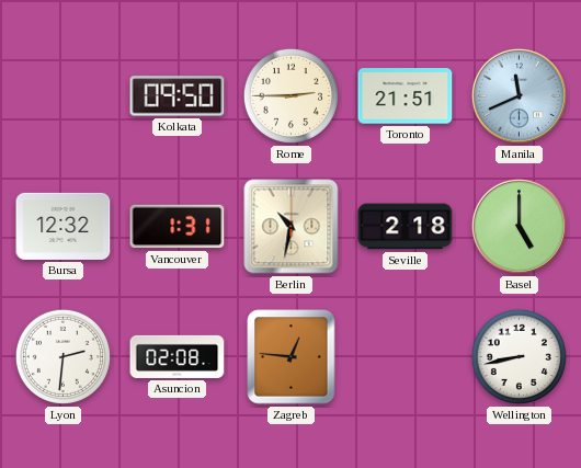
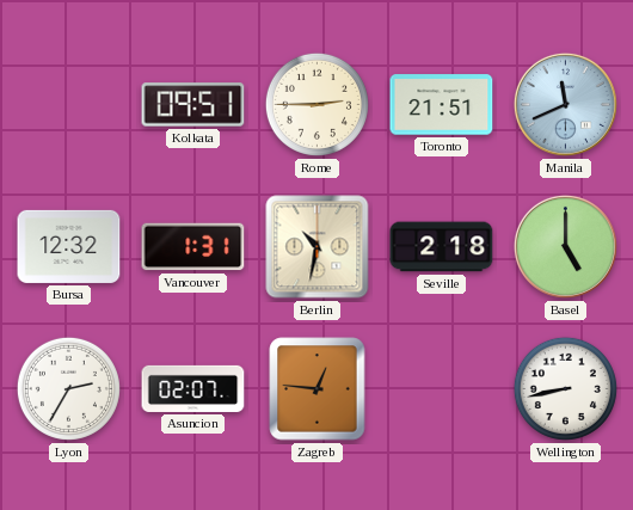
Kolkata: 09:50 -> 09:51
Lyon: 2:31 -> 2:35
Asuncion: 02:08 -> 02:07
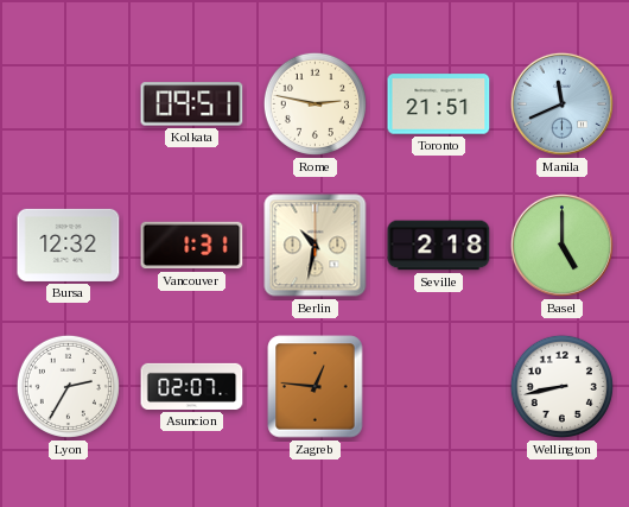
Rome: 2:45 -> 2:47
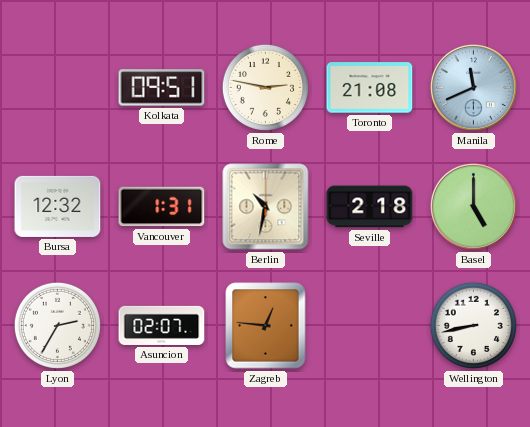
Toronto: 21:51 -> 21:08
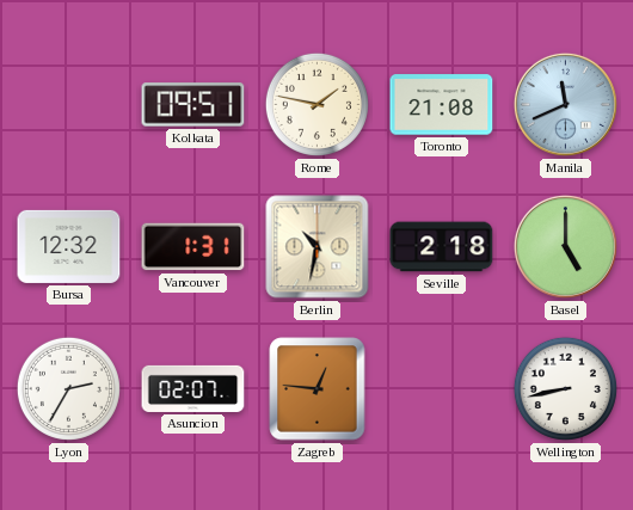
Rome: 2:47 -> 1:47
